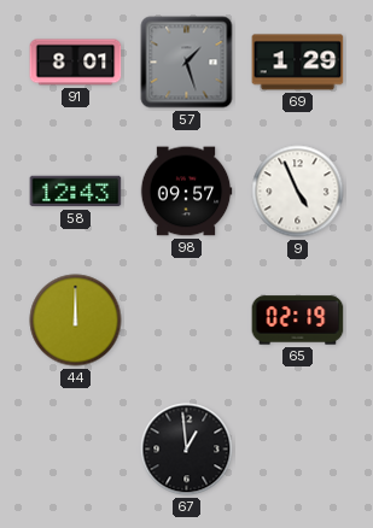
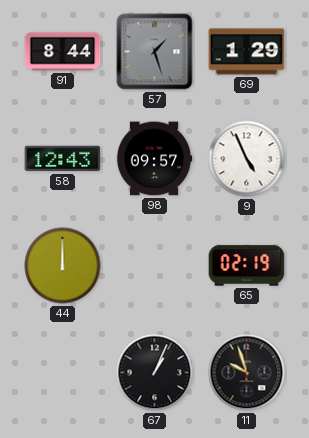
91: 8:01 -> 8:44
67: 12:59 -> 1:04
11: none -> 9:57
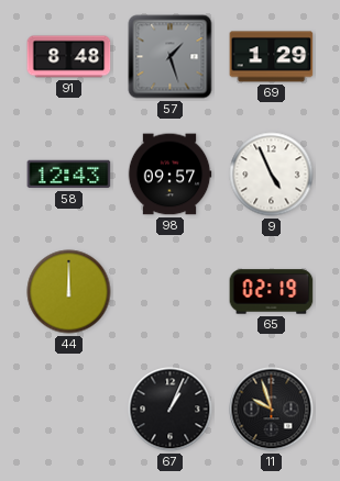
91: 8:44 -> 8:48
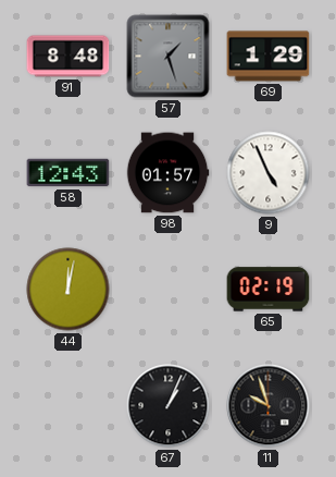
98: 09:57 -> 01:57
44: 12:00 -> 12:02
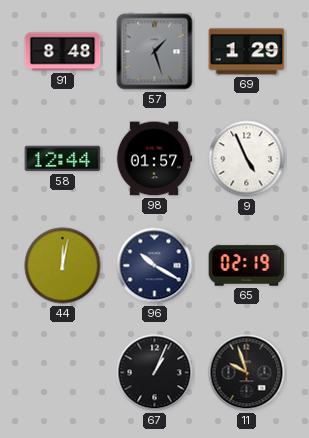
58: 12:43 -> 12:44
96: none -> 10:20
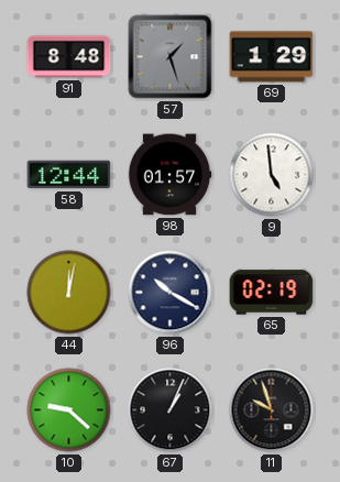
9: 4:56 -> 4:59
10: none -> 9:22
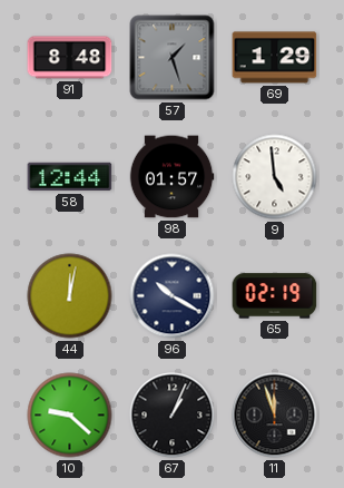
11: 9:57 -> 11:57
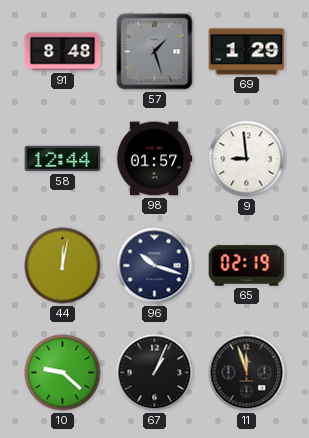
9: 4:59 -> 8:59
96: 10:20 -> 10:18
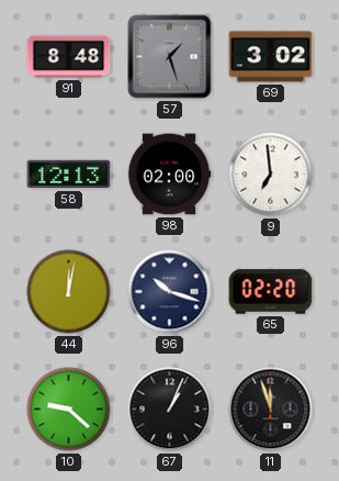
69: 1:29 -> 3:02
58: 12:44 -> 12:13
98: 01:57 -> 02:00
9: 8:59 -> 6:59
65: 02:19 -> 02:20
